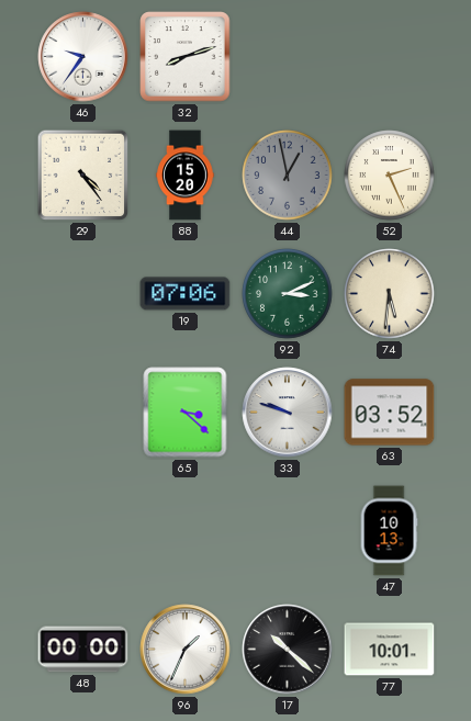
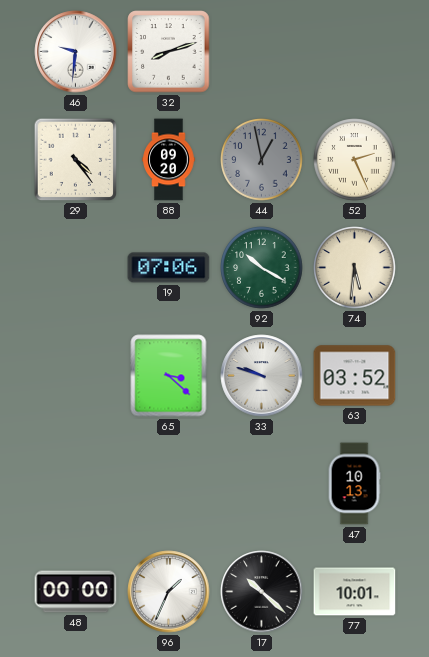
46: 9:36 -> 9:31
88: 15:20 -> 09:20
92: 3:11 -> 10:20
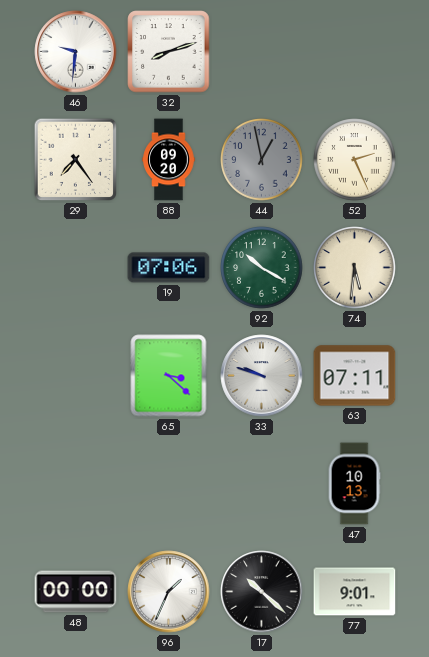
29: 4:24 -> 7:24
63: 03:52 -> 07:11
77: 10:01 -> 9:01
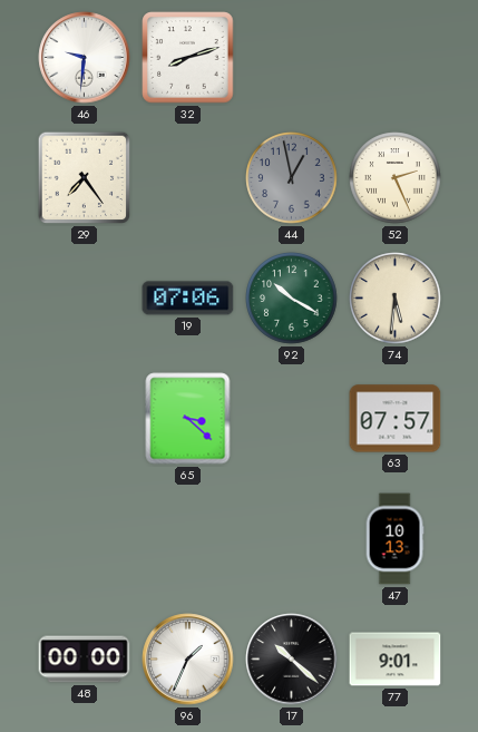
88: 09:20 -> none
33: 9:48 -> none
63: 07:11 -> 07:57
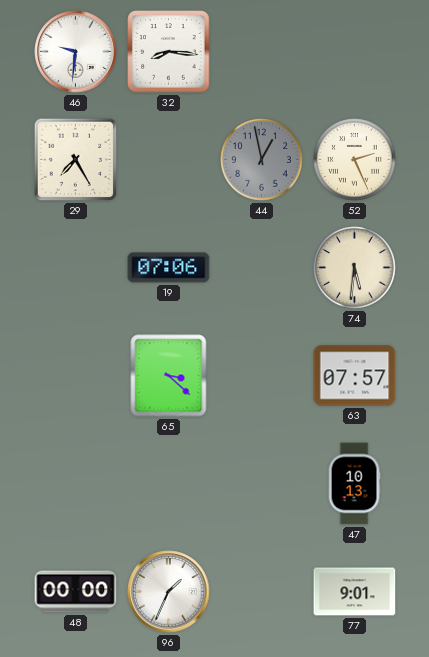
32: 8:12 -> 8:16
29: 7:24 -> 7:25
92: 10:20 -> none
17: 10:22 -> none
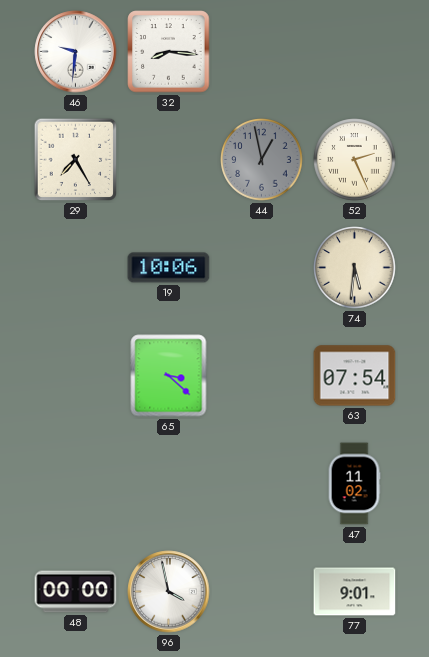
19: 07:06 -> 10:06
63: 07:57 -> 07:54
47: 10:13 -> 11:02
96: 1:34 -> 3:58
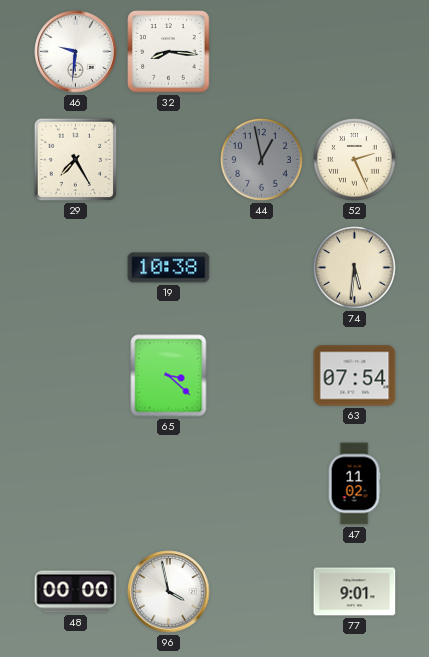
19: 10:06 -> 10:38
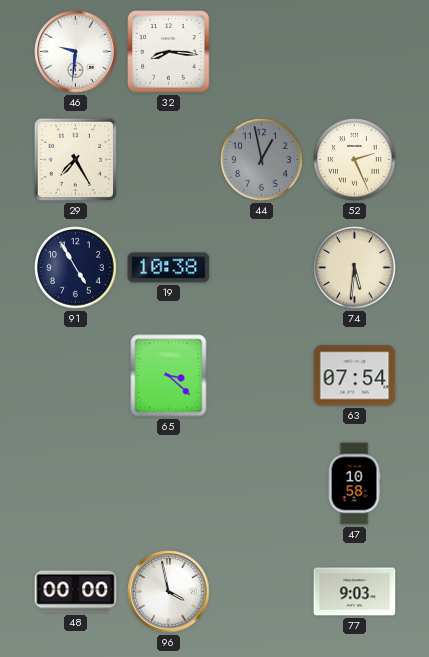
91: none -> 4:55
47: 11:02 -> 10:58
77: 9:01 -> 9:03
